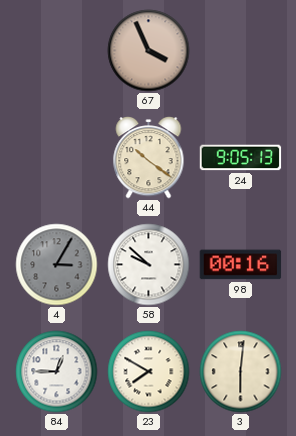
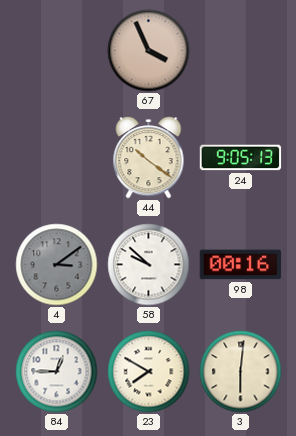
4: 3:05 -> 3:09
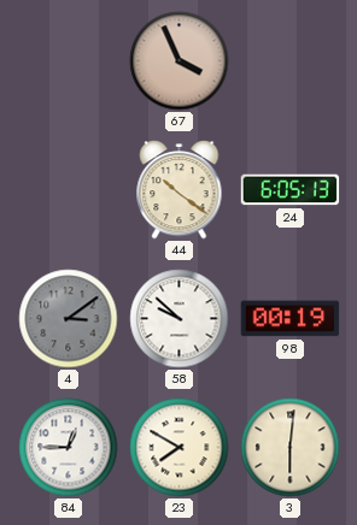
24: 9:05 -> 6:05
98: 00:16 -> 00:19
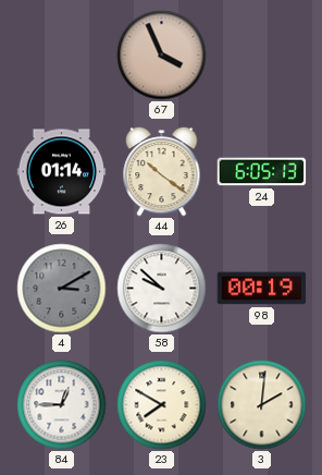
26: none -> 01:14
4: 3:09 -> 3:10
3: 6:01 -> 2:01
